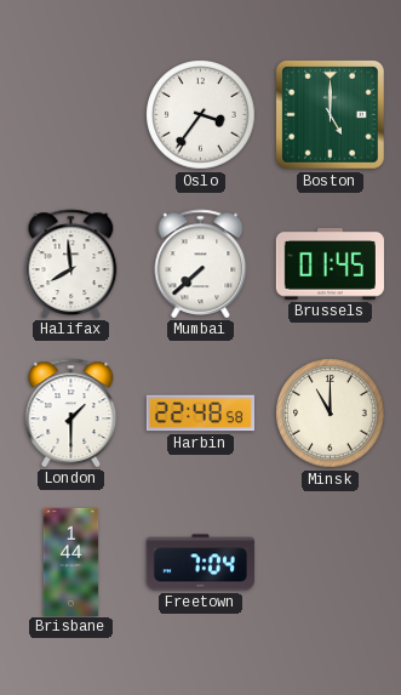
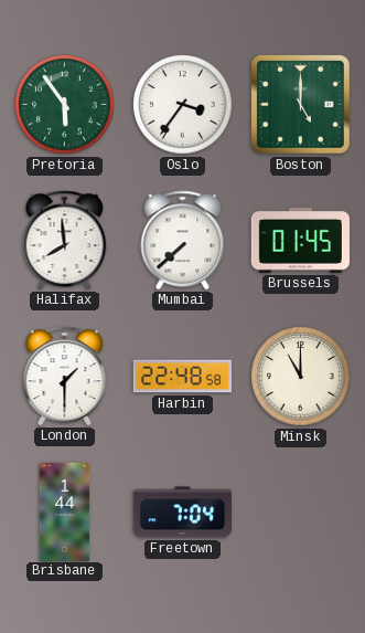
Pretoria: none -> 5:54
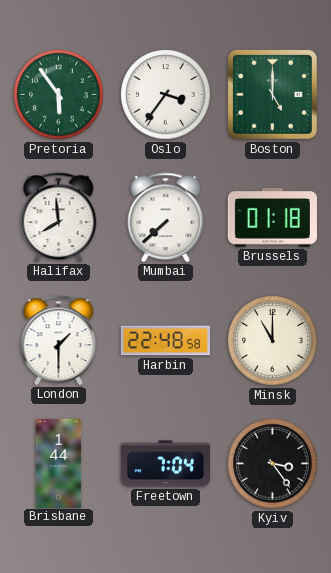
Brussels: 01:45 -> 01:18
Kyiv: none -> 3:24
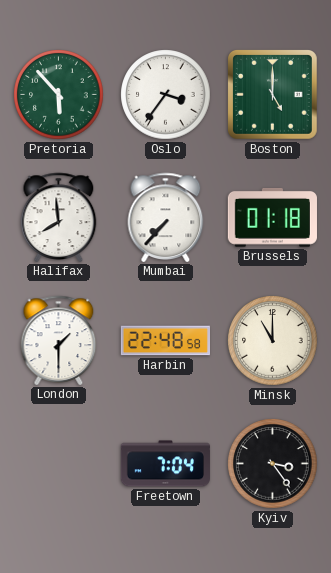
Pretoria: 5:54 -> 5:53
Mumbai: 7:38 -> 7:37
Brisbane: 1:44 -> none
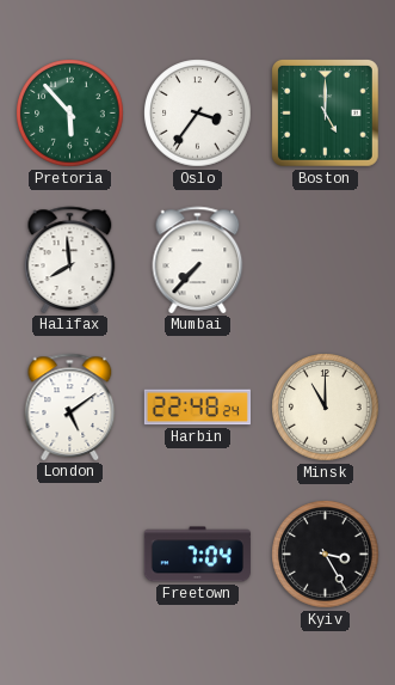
Brussels: 01:18 -> none
London: 1:30 -> 5:09
Harbin: 22:48:58 -> 22:48:24
Kyiv: 3:24 -> 3:25
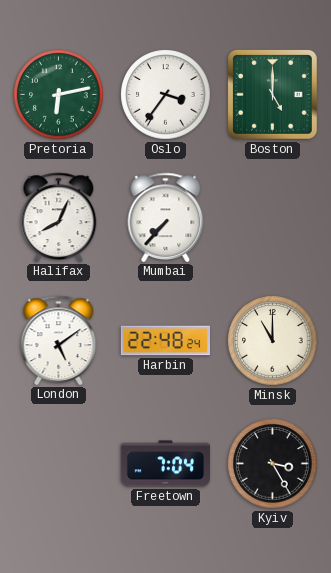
Pretoria: 5:53 -> 6:13
Halifax: 7:59 -> 8:04
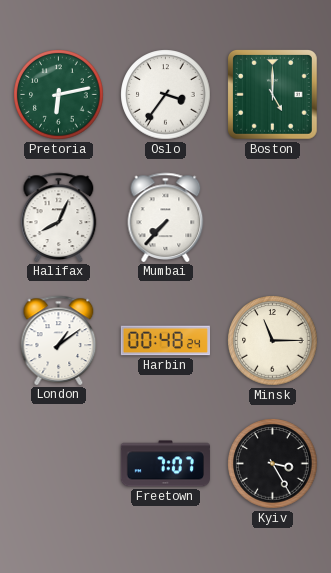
London: 5:09 -> 1:09
Harbin: 22:48 -> 00:48
Minsk: 11:00 -> 11:15
Freetown: 7:04 -> 7:07
